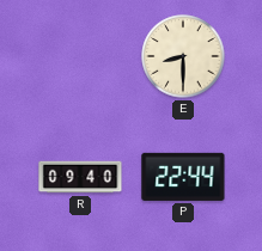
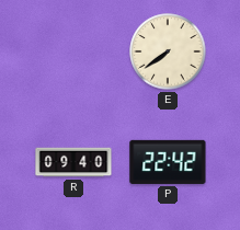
E: 8:30 -> 7:39
P: 22:44 -> 22:42
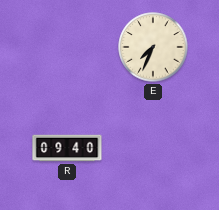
E: 7:39 -> 7:34
P: 22:42 -> none
